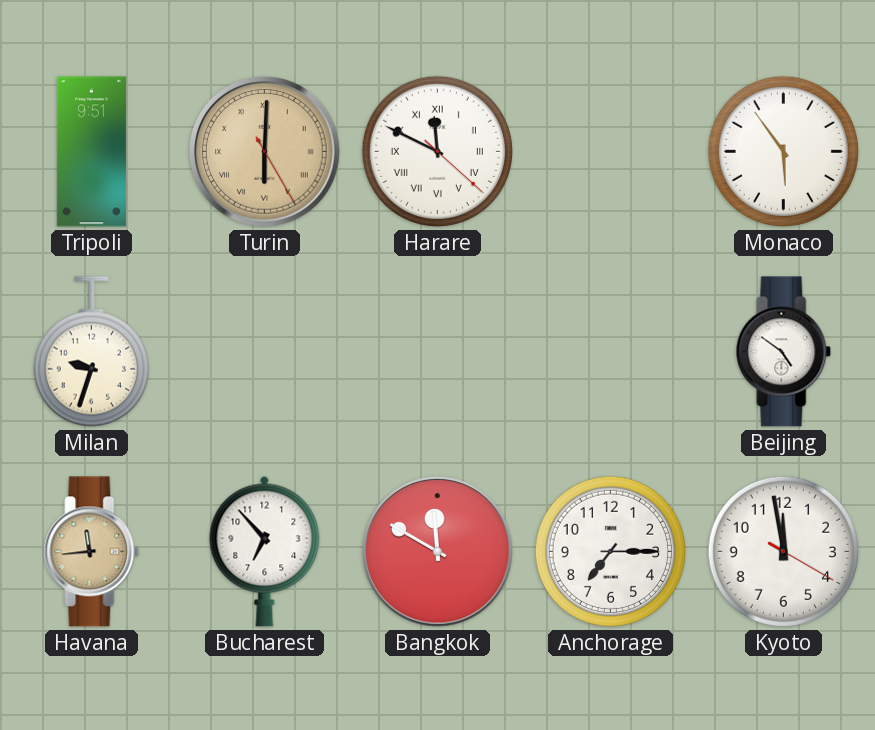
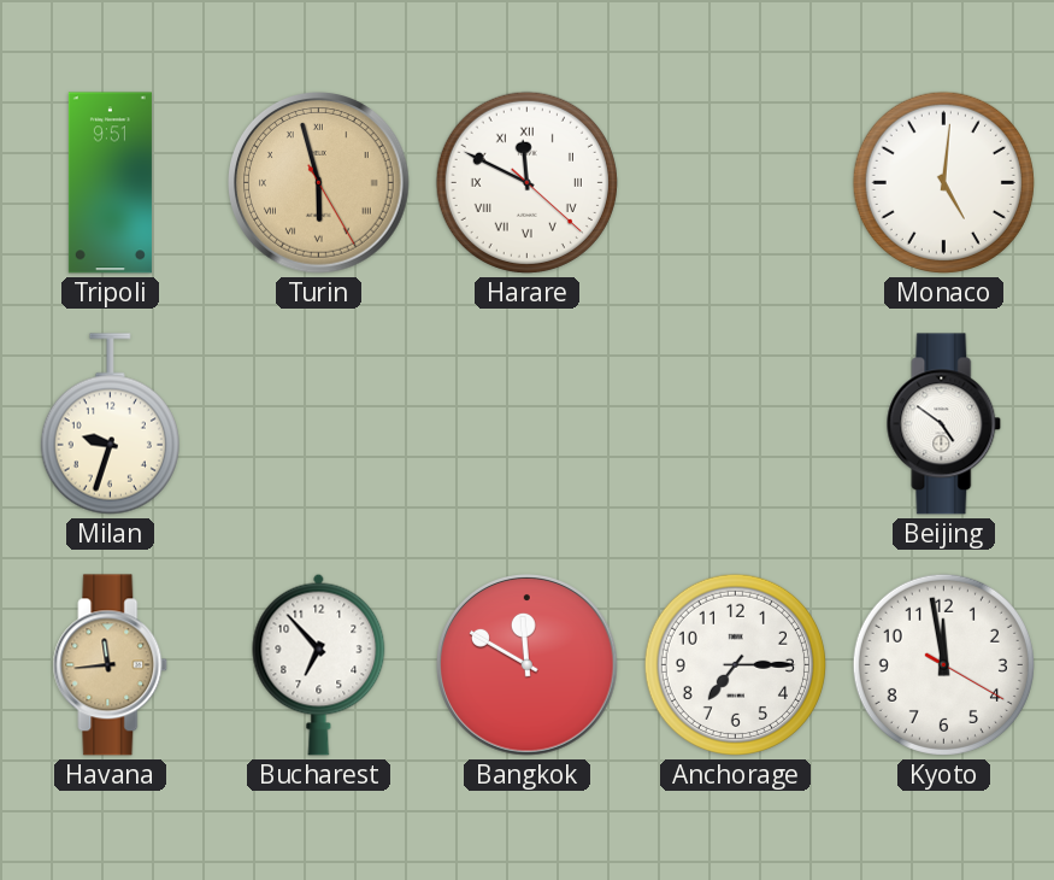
Turin: 6:00 -> 5:57
Monaco: 5:54 -> 5:01
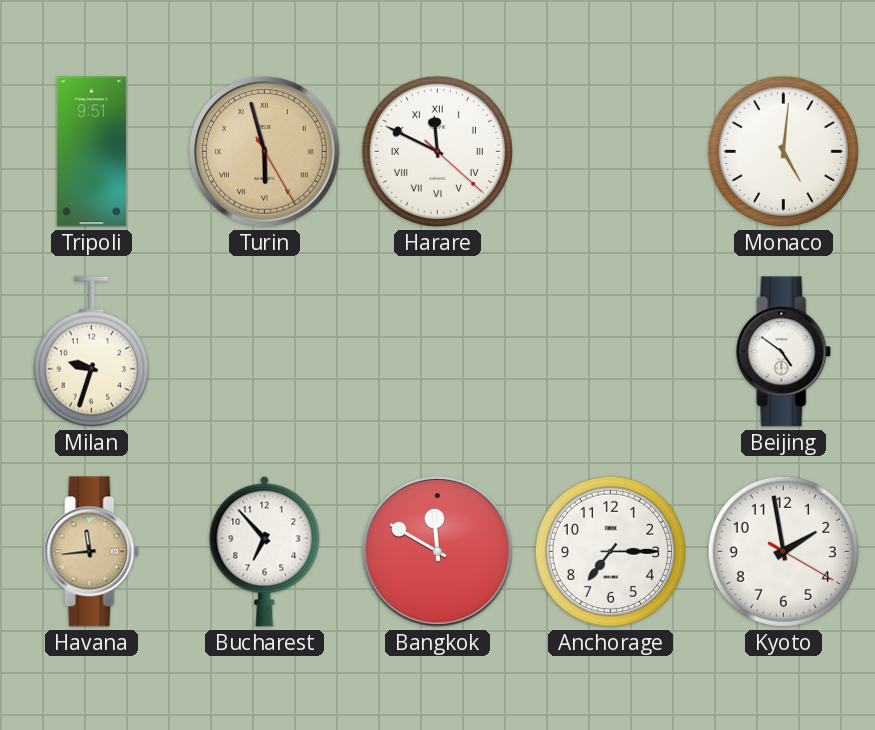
Kyoto: 11:58 -> 1:58
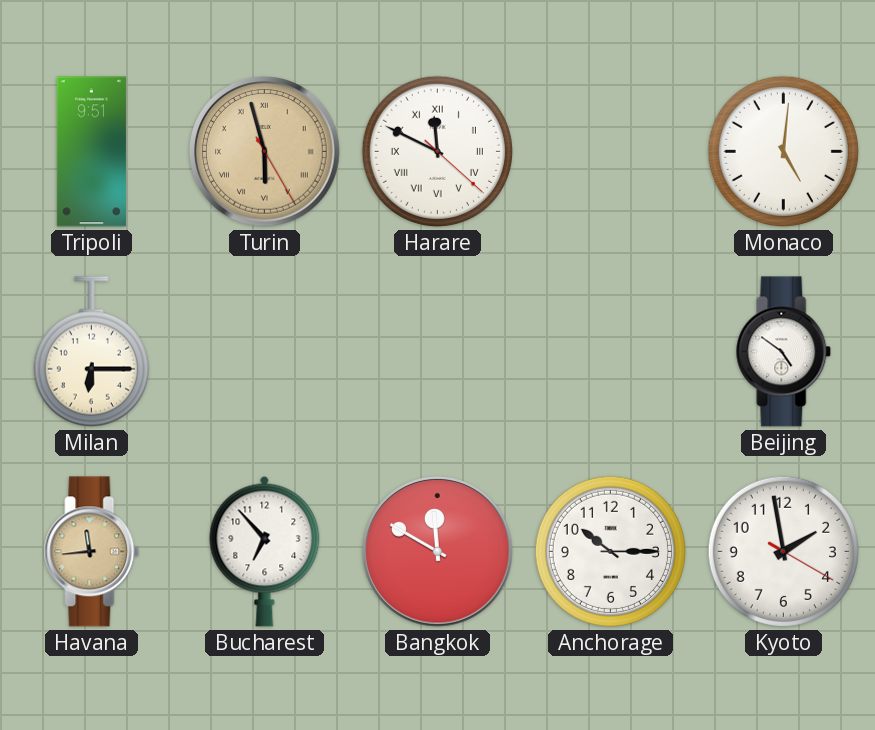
Milan: 9:33 -> 6:15
Anchorage: 7:15 -> 10:15
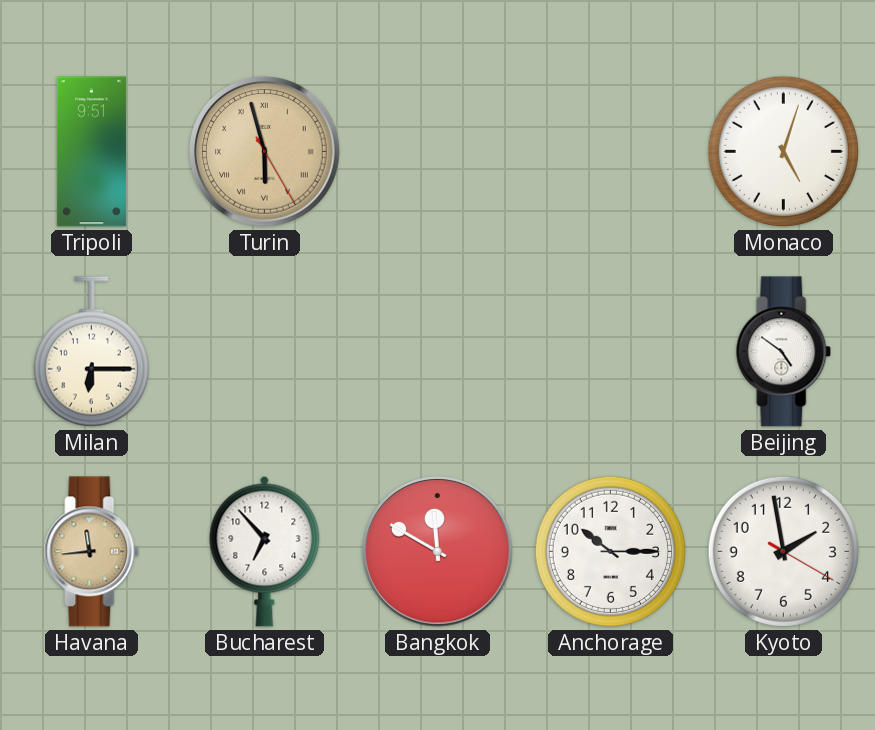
Harare: 11:49 -> none
Monaco: 5:01 -> 5:03
